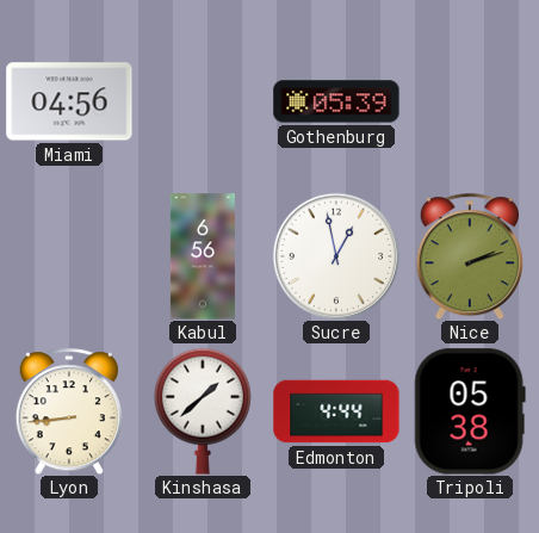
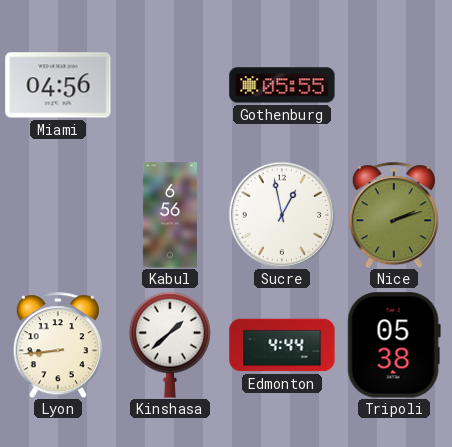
Gothenburg: 05:39 -> 05:55
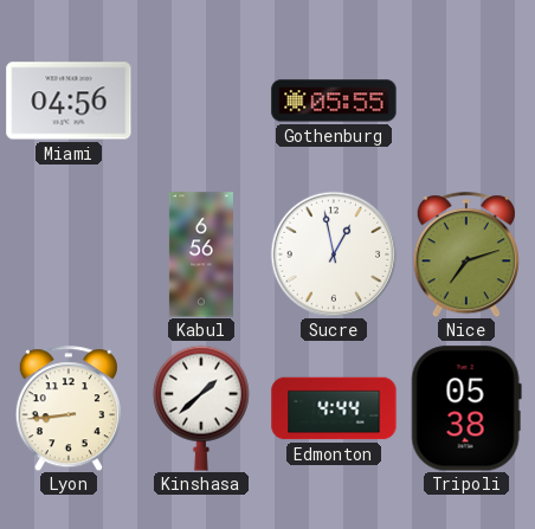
Nice: 2:12 -> 7:12
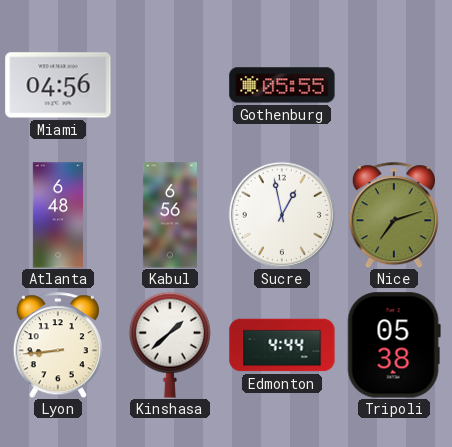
Atlanta: none -> 6:48
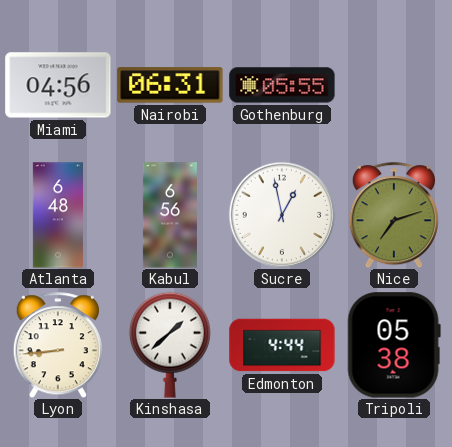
Nairobi: none -> 06:31
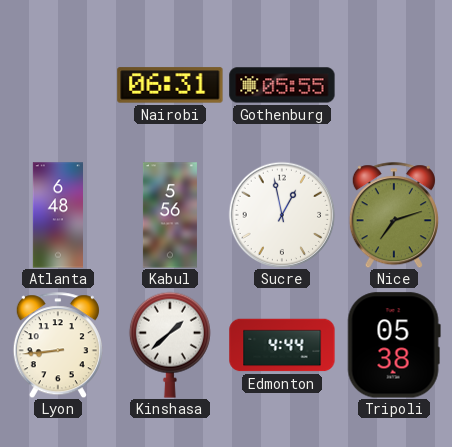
Miami: 04:56 -> none
Kabul: 6:56 -> 5:56
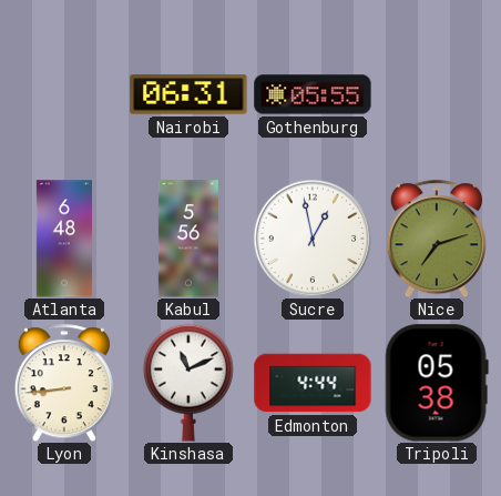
Kinshasa: 1:38 -> 11:11
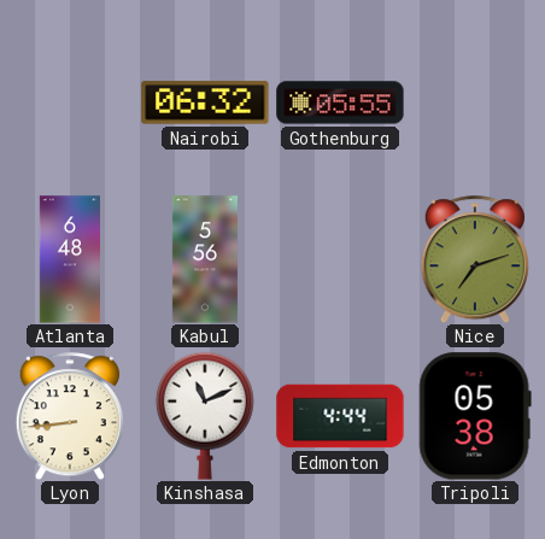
Nairobi: 06:31 -> 06:32
Sucre: 12:58 -> none
